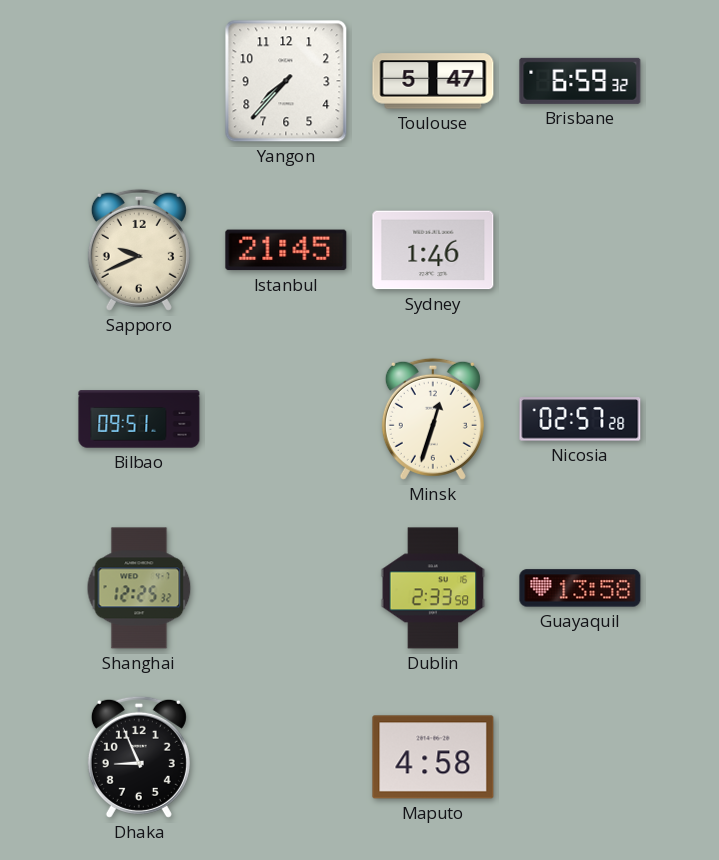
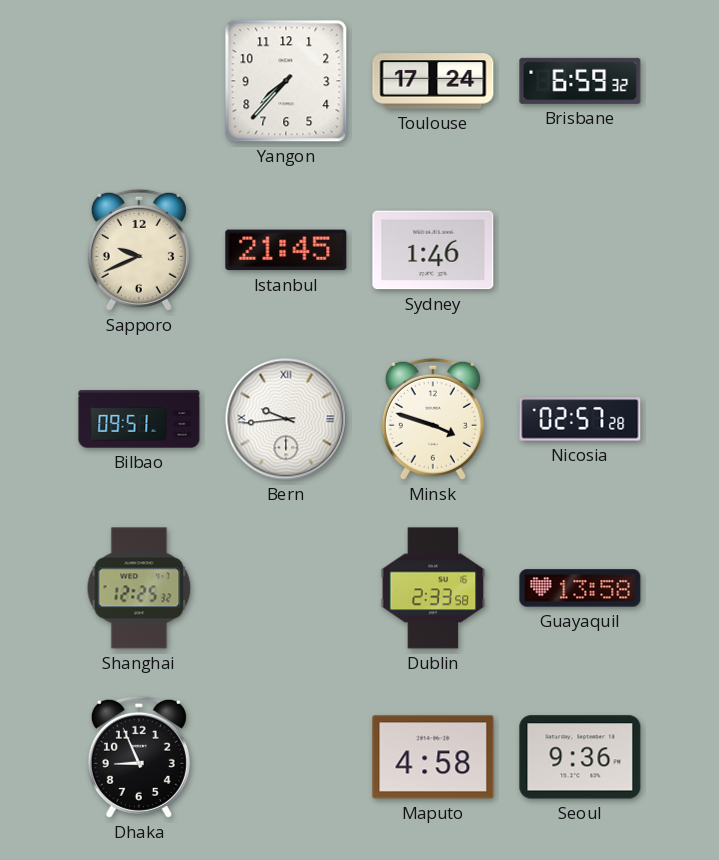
Toulouse: 5:47 -> 17:24
Bern: none -> 9:44
Minsk: 12:33 -> 3:48
Seoul: none -> 9:36
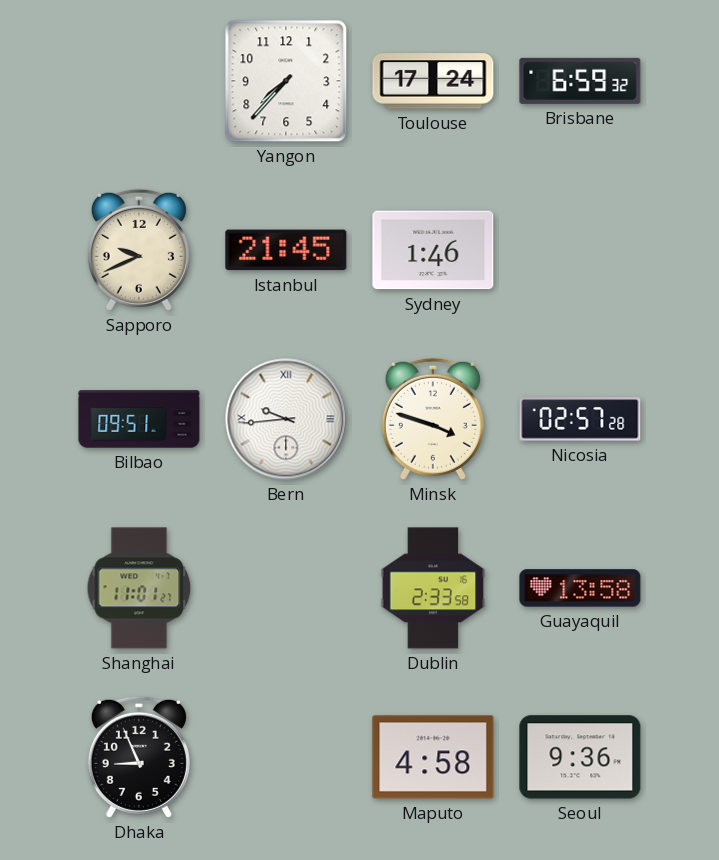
Shanghai: 12:25 -> 11:01
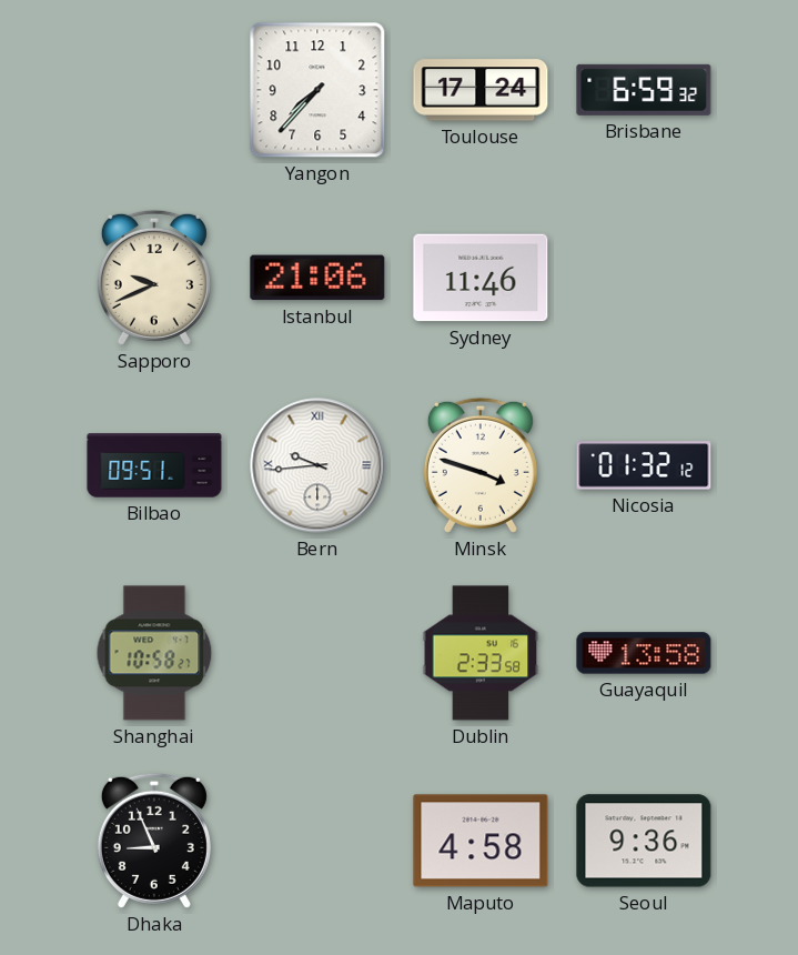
Istanbul: 21:45 -> 21:06
Sydney: 1:46 -> 11:46
Nicosia: 02:57 -> 01:32
Shanghai: 11:01 -> 10:58
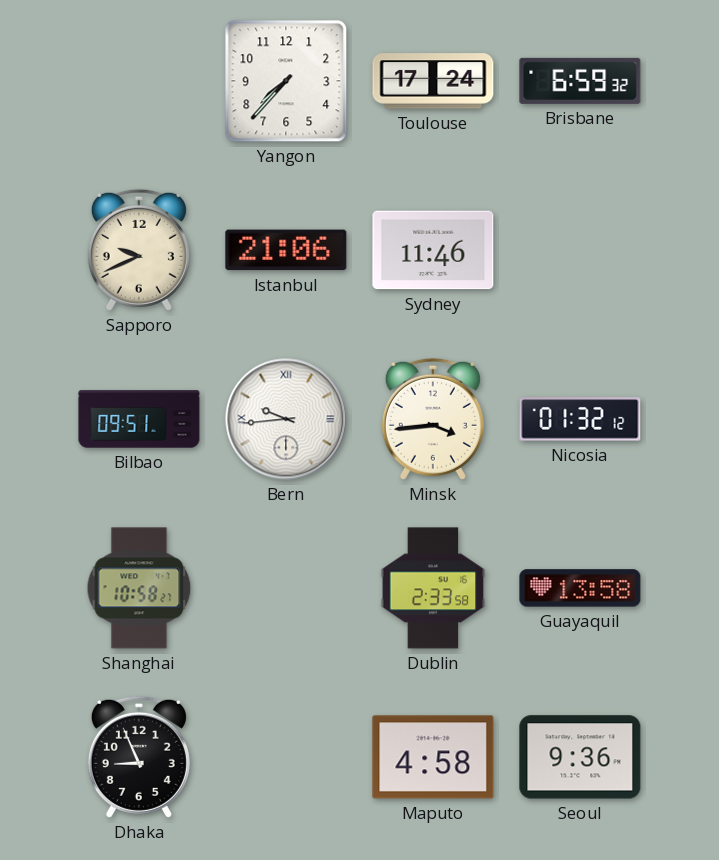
Minsk: 3:48 -> 3:44
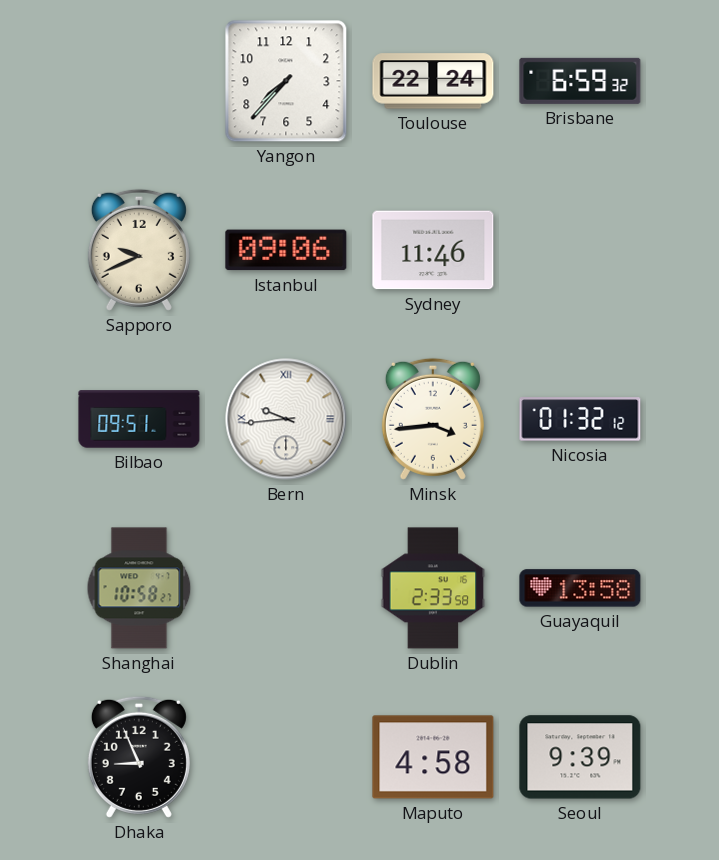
Toulouse: 17:24 -> 22:24
Istanbul: 21:06 -> 09:06
Seoul: 9:36 -> 9:39
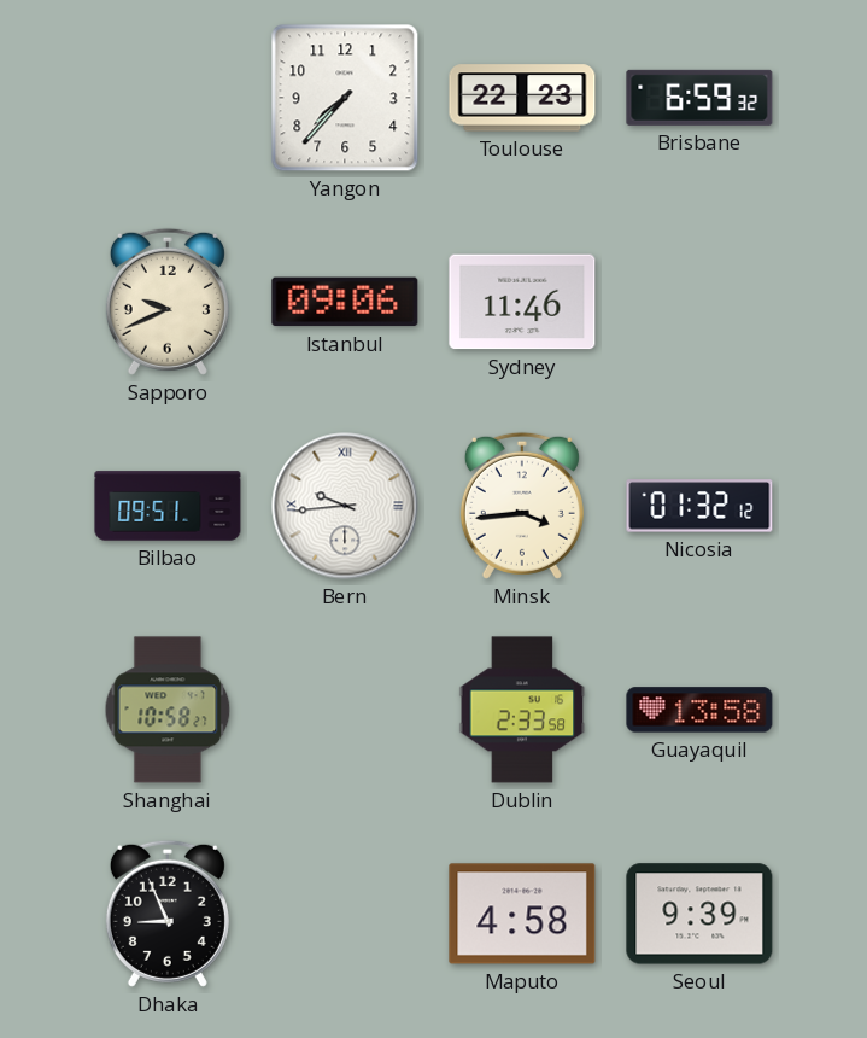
Toulouse: 22:24 -> 22:23
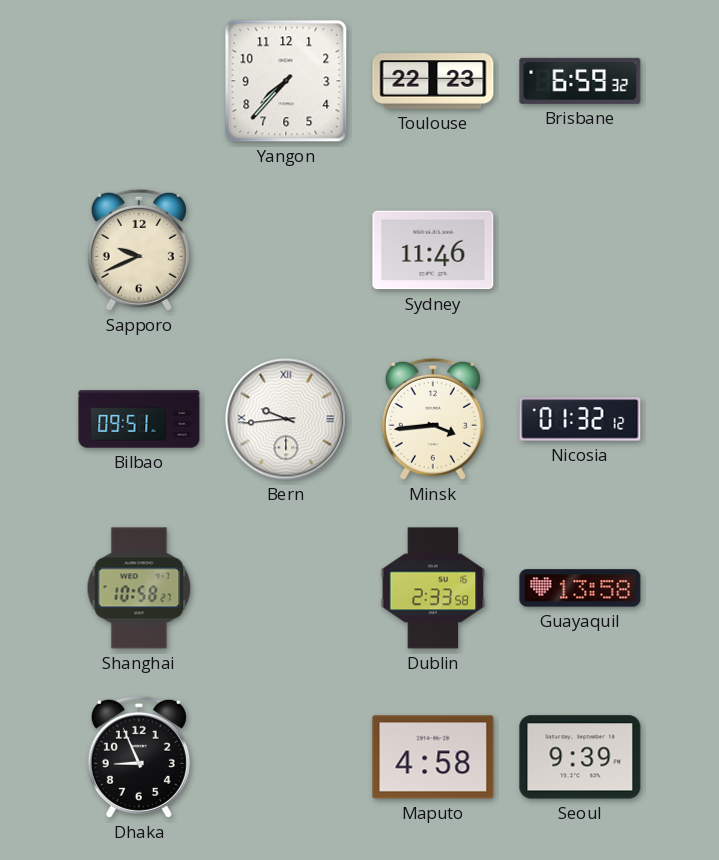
Istanbul: 09:06 -> none
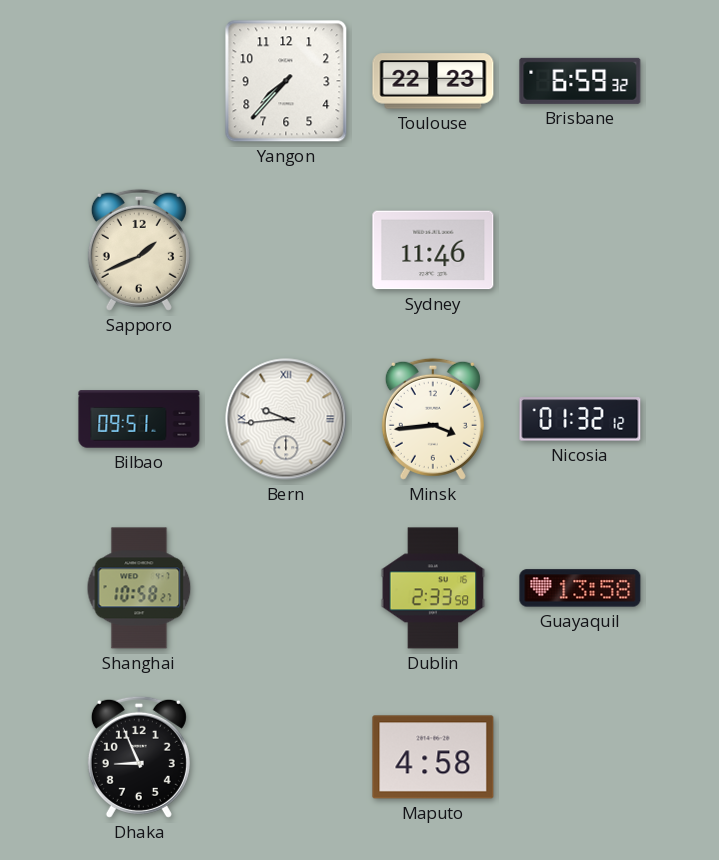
Sapporo: 9:41 -> 1:41
Seoul: 9:39 -> none
